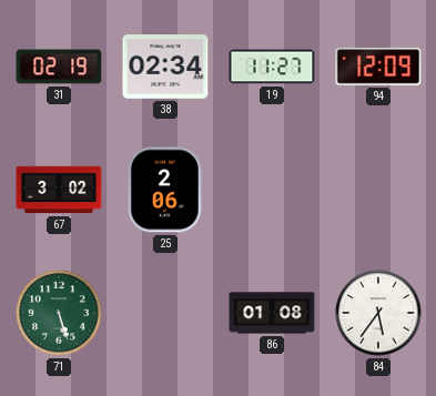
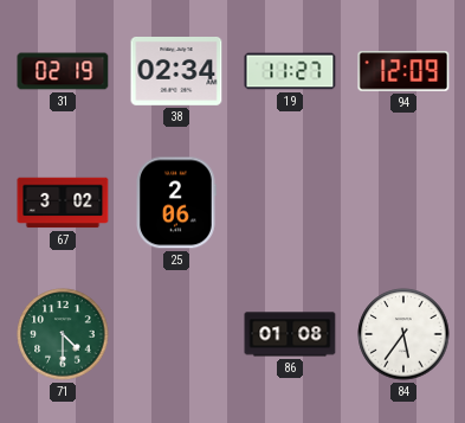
71: 5:27 -> 4:30
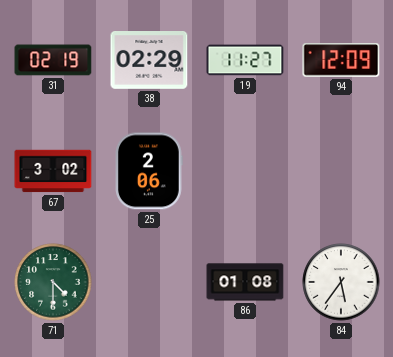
38: 02:34 -> 02:29
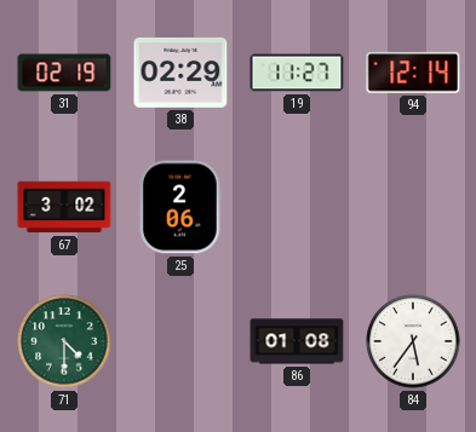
94: 12:09 -> 12:14
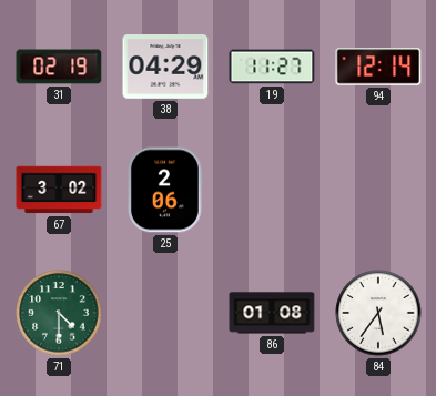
38: 02:29 -> 04:29
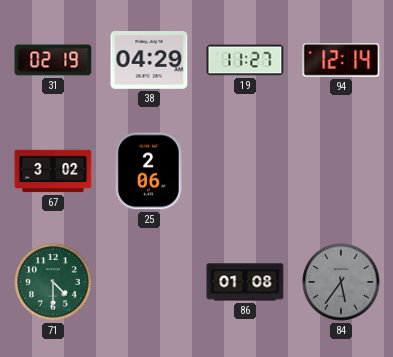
84 dial: white -> grey
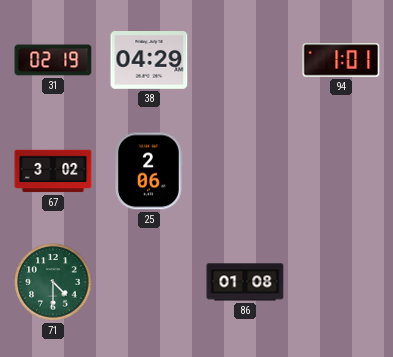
19: 11:27 -> none
94: 12:14 -> 1:01
84: 5:36 -> none
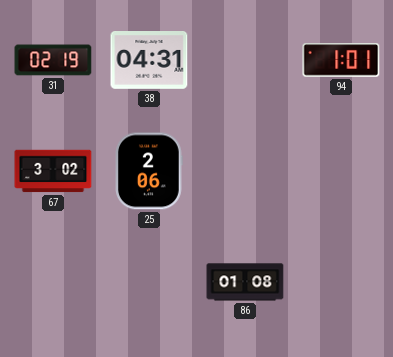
38: 04:29 -> 04:31
71: 4:30 -> none
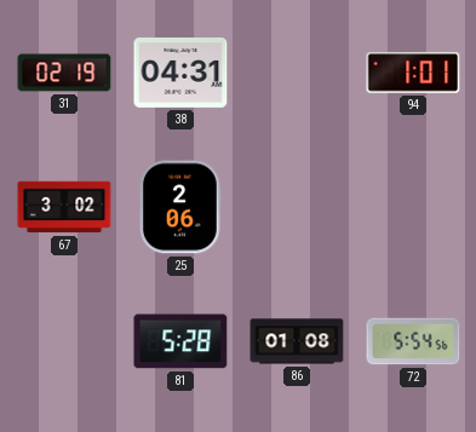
81: none -> 5:28
72: none -> 5:54
